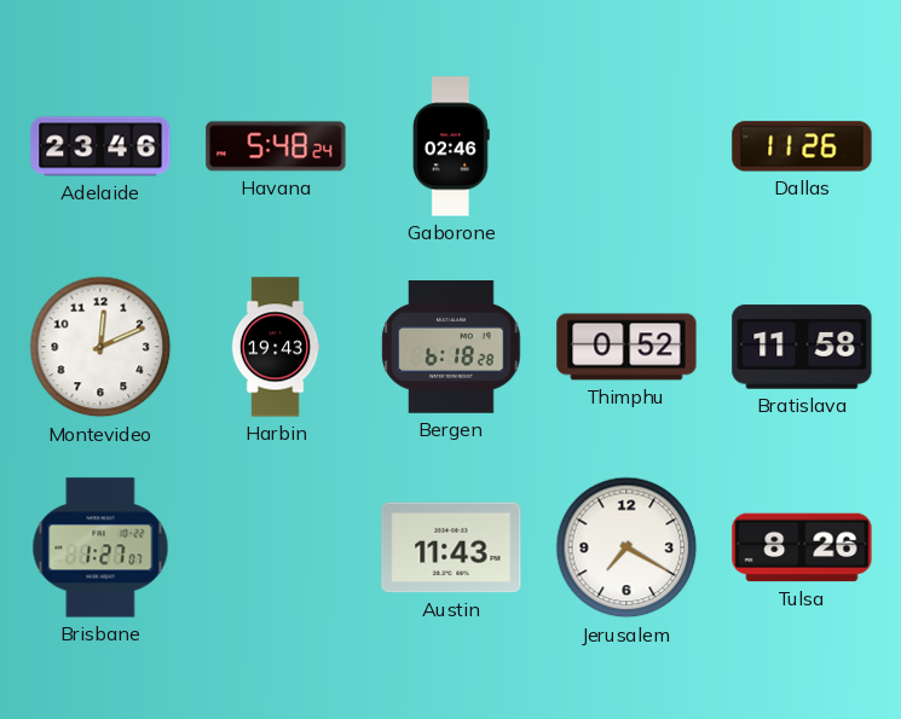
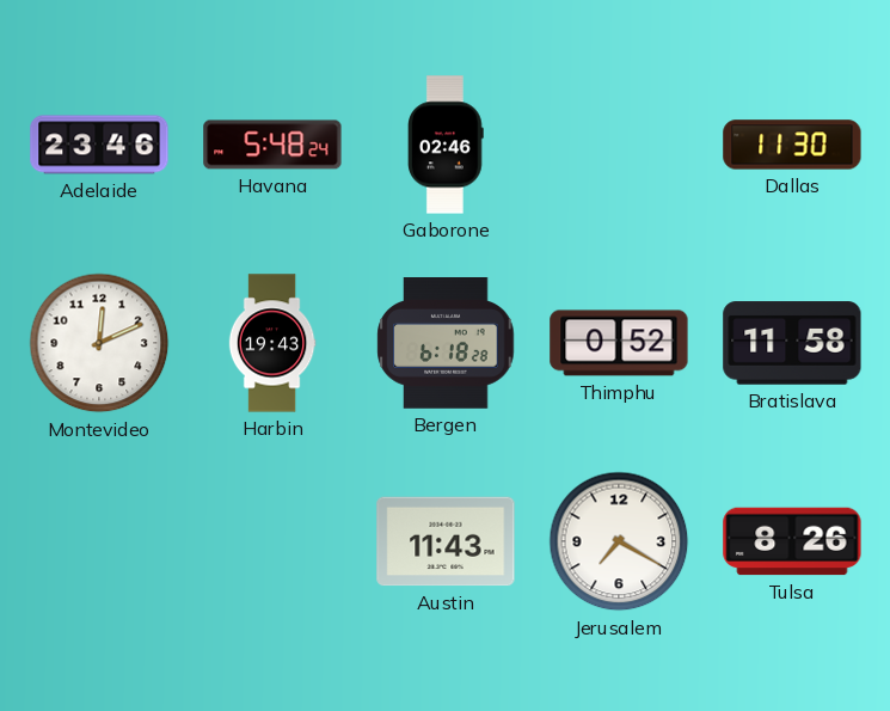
Dallas: 11:26 -> 11:30
Brisbane: 1:27 -> none
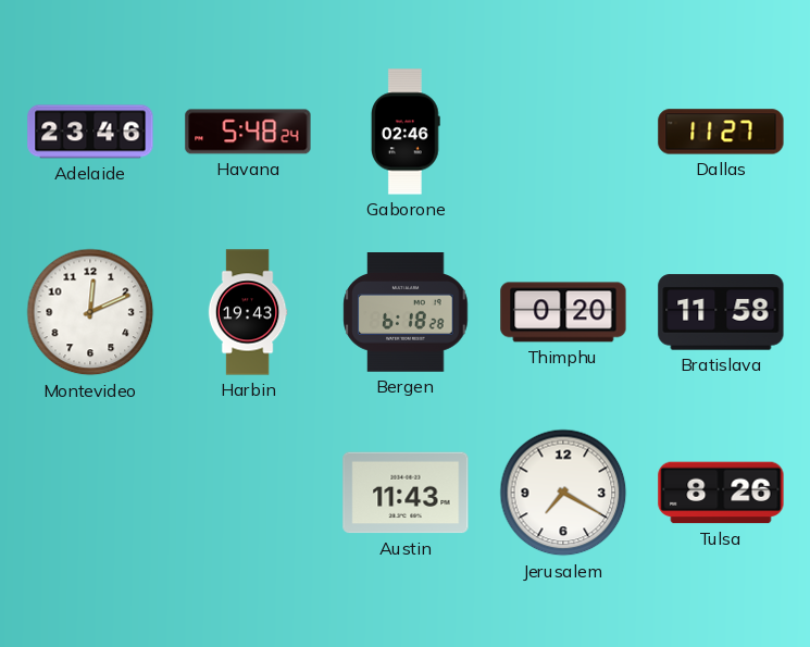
Dallas: 11:30 -> 11:27
Thimphu: 0:52 -> 0:20
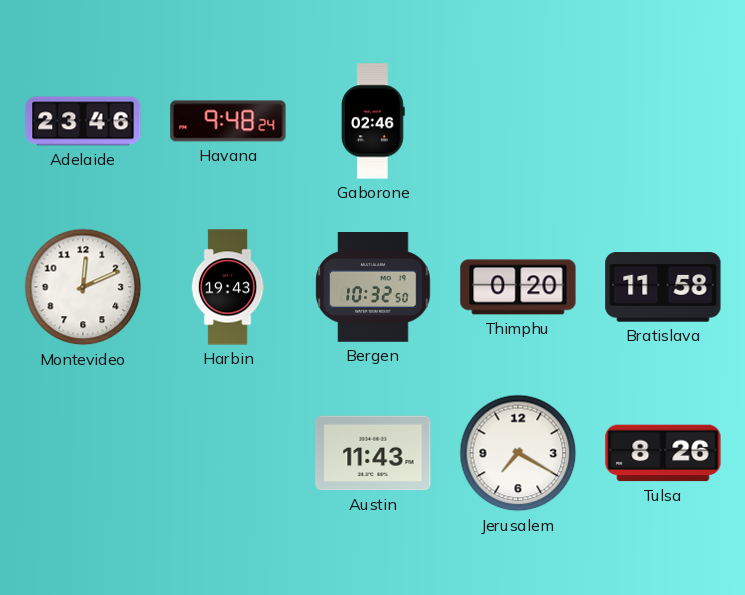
Havana: 5:48 -> 9:48
Dallas: 11:27 -> none
Bergen: 6:18 -> 10:32
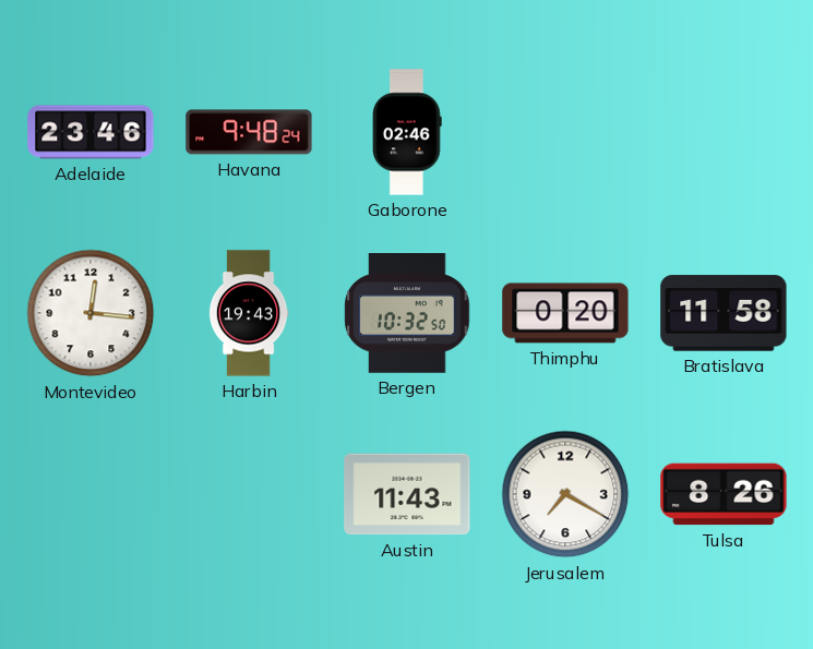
Montevideo: 12:11 -> 12:16
